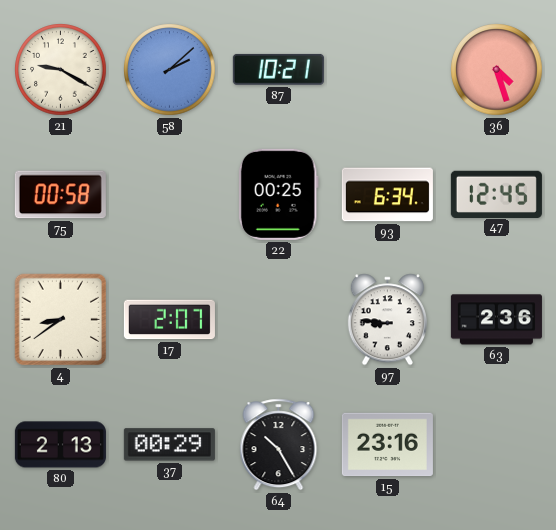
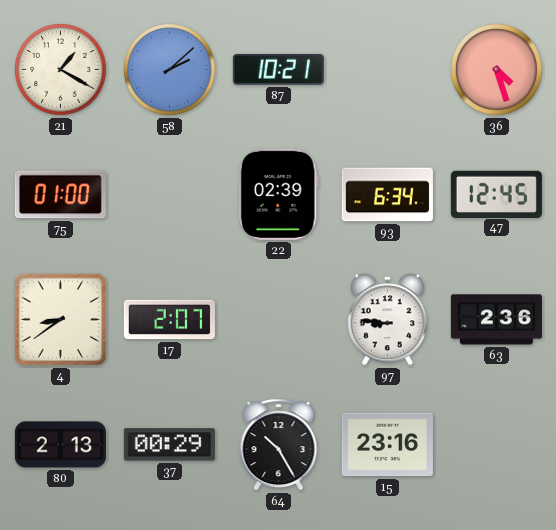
21: 9:20 -> 1:20
75: 00:58 -> 01:00
22: 00:25 -> 02:39
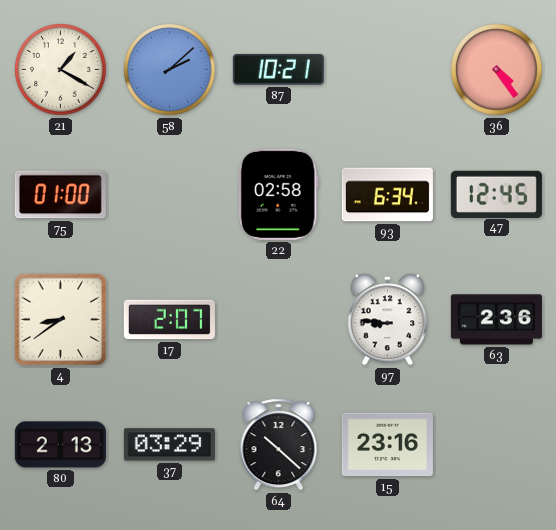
36: 4:27 -> 4:24
22: 02:39 -> 02:58
37: 00:29 -> 03:29
64: 10:25 -> 10:22
